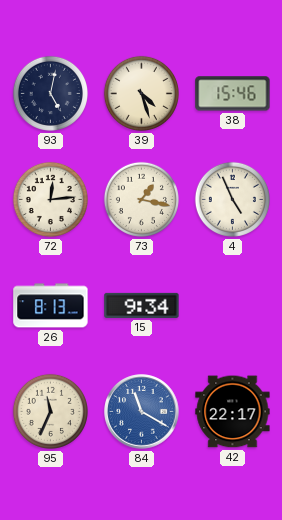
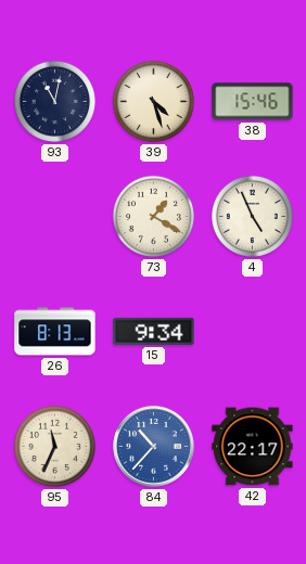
93: 5:02 -> 11:02
72: 12:14 -> none
73: 1:17 -> 1:20
84: 11:20 -> 10:37
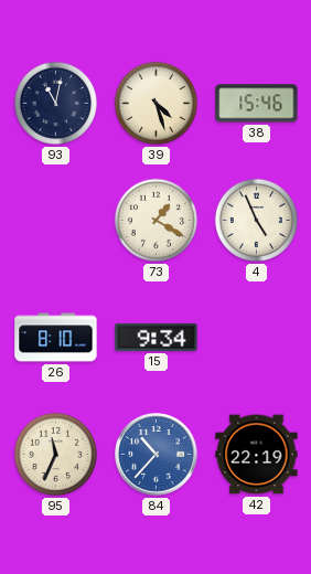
26: 8:13 -> 8:10
42: 22:17 -> 22:19
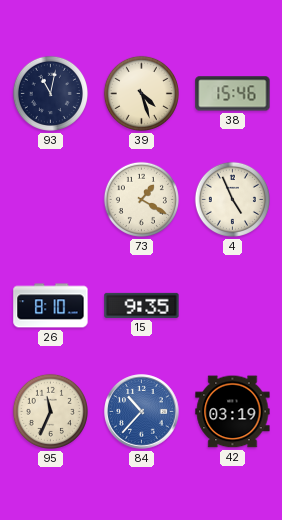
15: 9:34 -> 9:35
42: 22:19 -> 03:19
